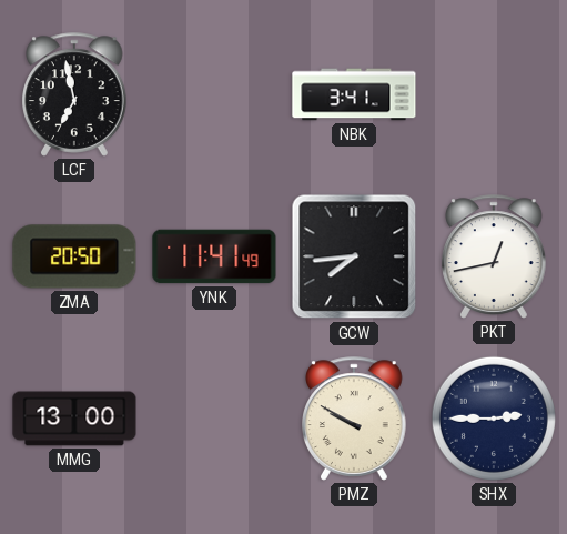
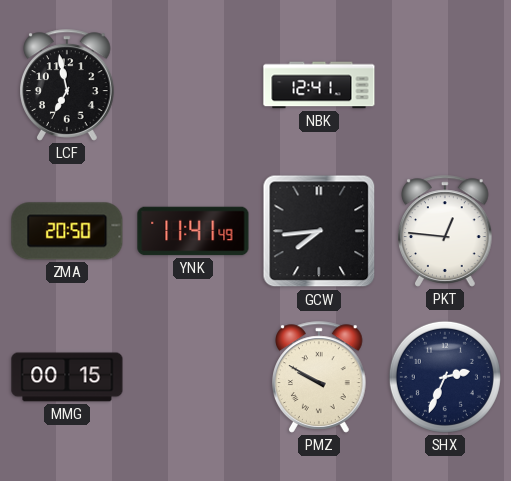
NBK: 3:41 -> 12:41
PKT: 12:43 -> 12:46
MMG: 13:00 -> 00:15
SHX: 2:45 -> 2:34
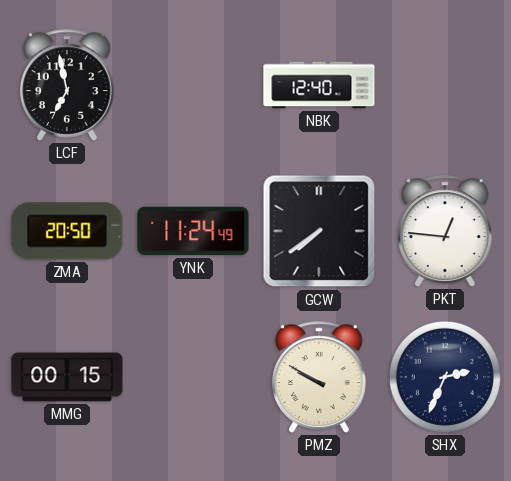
NBK: 12:41 -> 12:40
YNK: 11:41 -> 11:24
GCW: 7:44 -> 7:39
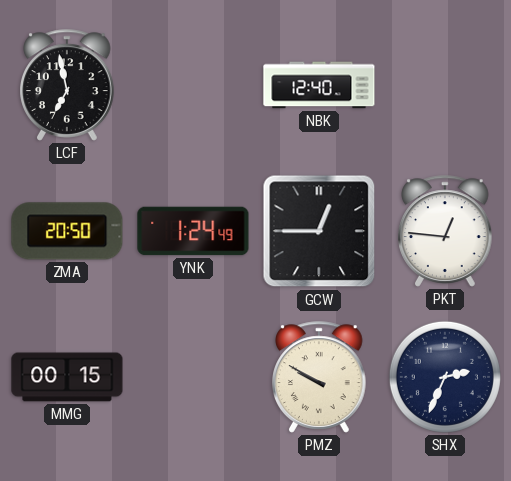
YNK: 11:24 -> 1:24
GCW: 7:39 -> 12:45
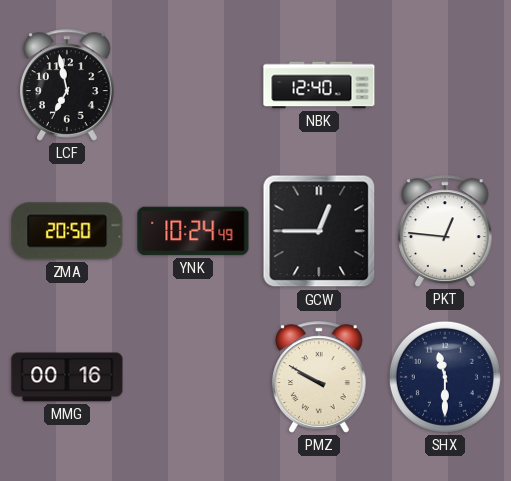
YNK: 1:24 -> 10:24
MMG: 00:15 -> 00:16
SHX: 2:34 -> 11:30
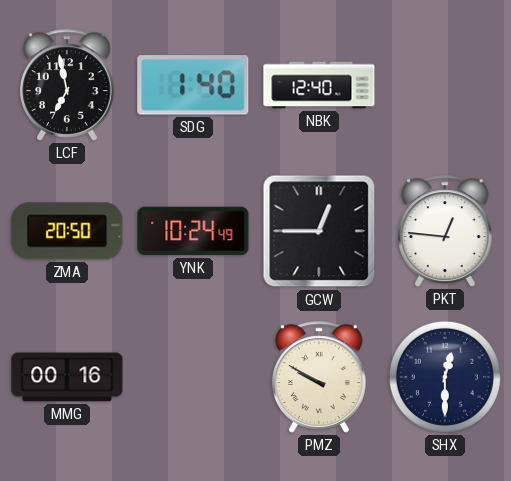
SDG: none -> 1:40
SHX: 11:30 -> 12:30
